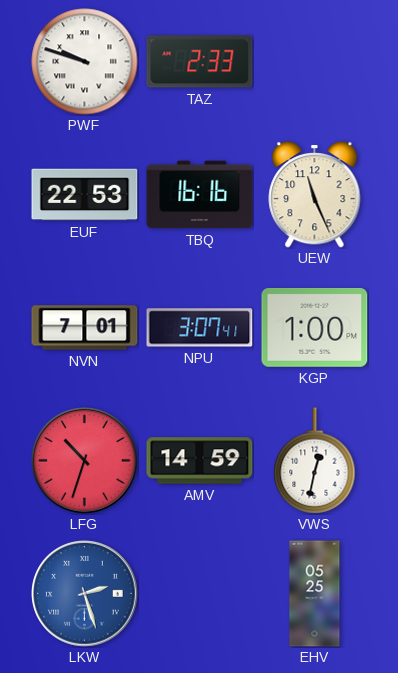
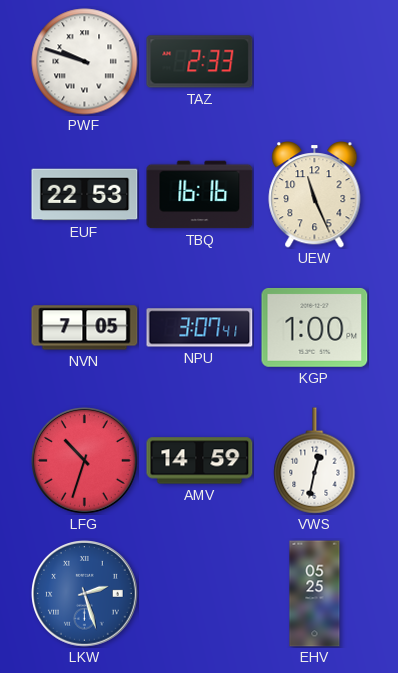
NVN: 7:01 -> 7:05
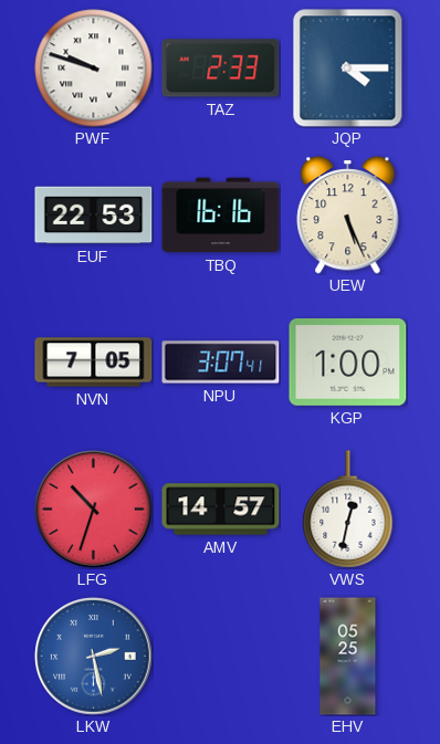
JQP: none -> 4:15
UEW: 11:26 -> 5:26
AMV: 14:59 -> 14:57
LKW: 2:27 -> 2:28
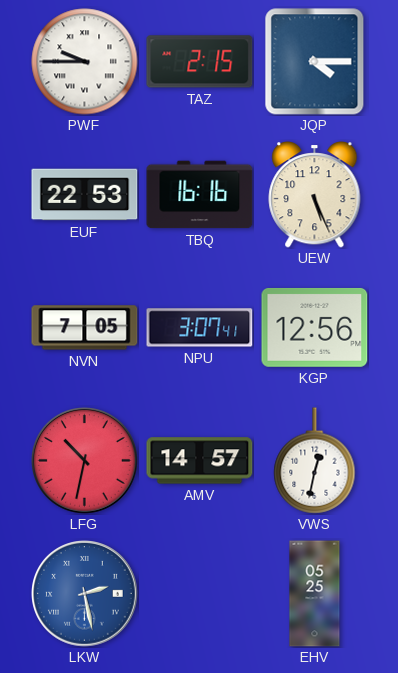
PWF: 9:48 -> 9:45
TAZ: 2:33 -> 2:15
KGP: 1:00 -> 12:56
LFG: 10:33 -> 10:32
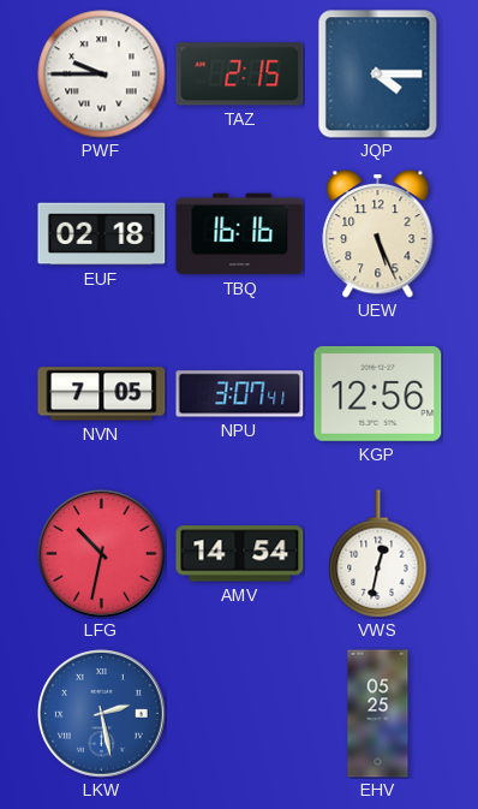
EUF: 22:53 -> 02:18
AMV: 14:57 -> 14:54
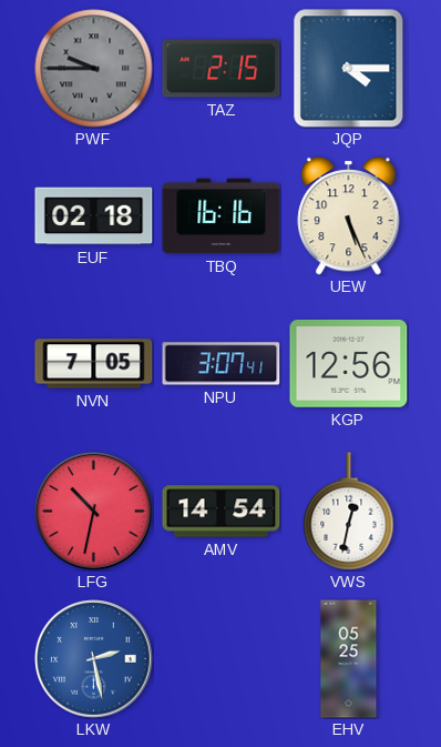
PWF dial: white -> grey
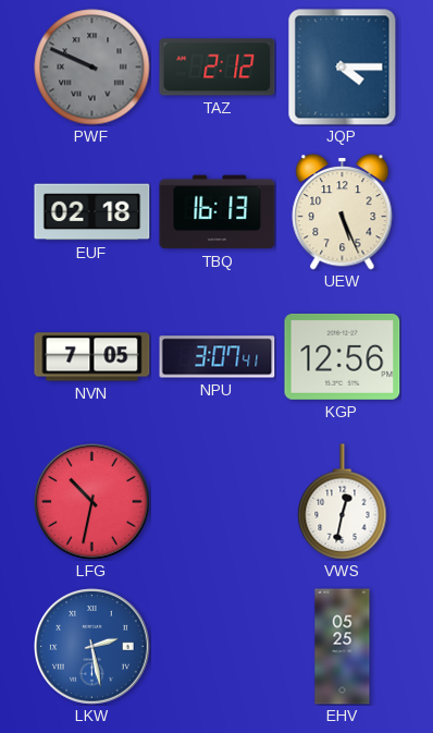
PWF: 9:45 -> 9:49
TAZ: 2:15 -> 2:12
TBQ: 16:16 -> 16:13
AMV: 14:54 -> none
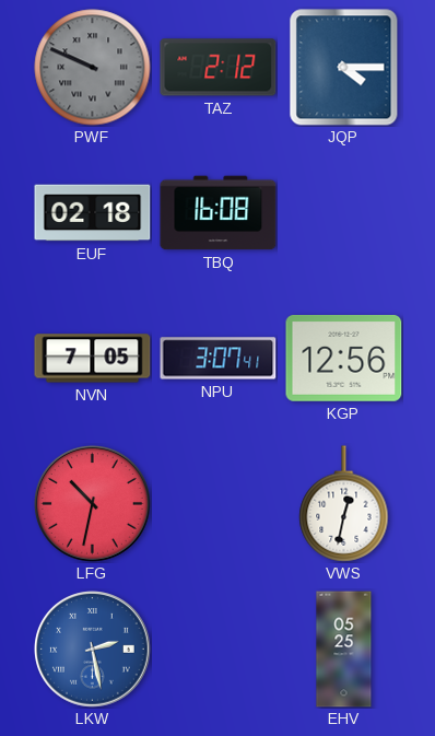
TBQ: 16:13 -> 16:08
UEW: 5:26 -> none
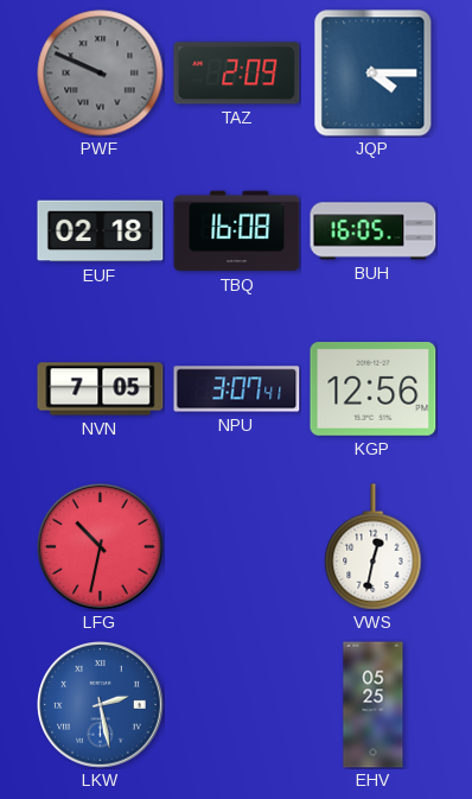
TAZ: 2:12 -> 2:09
BUH: none -> 16:05
